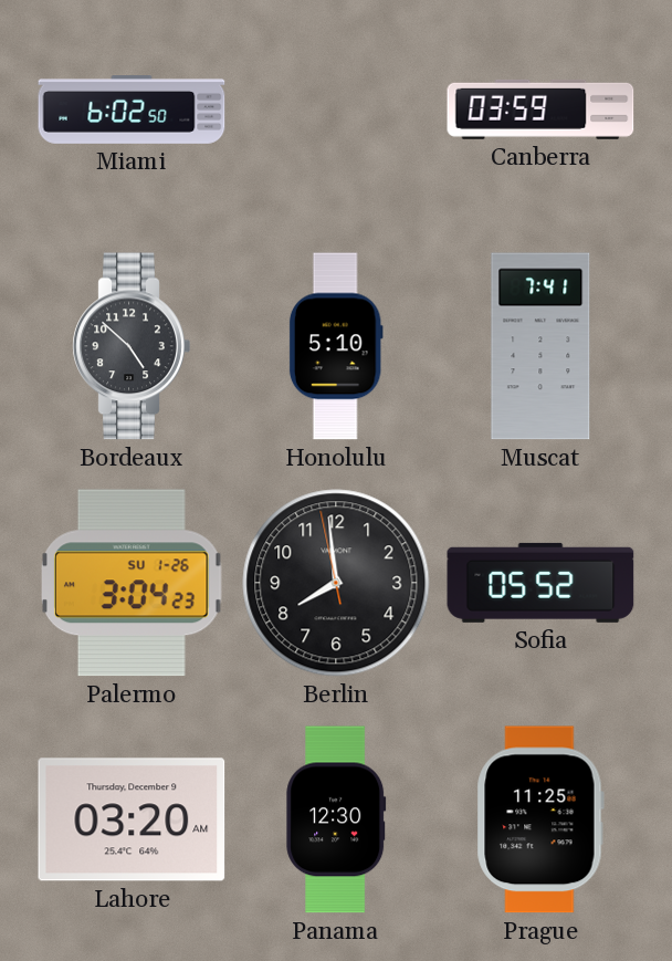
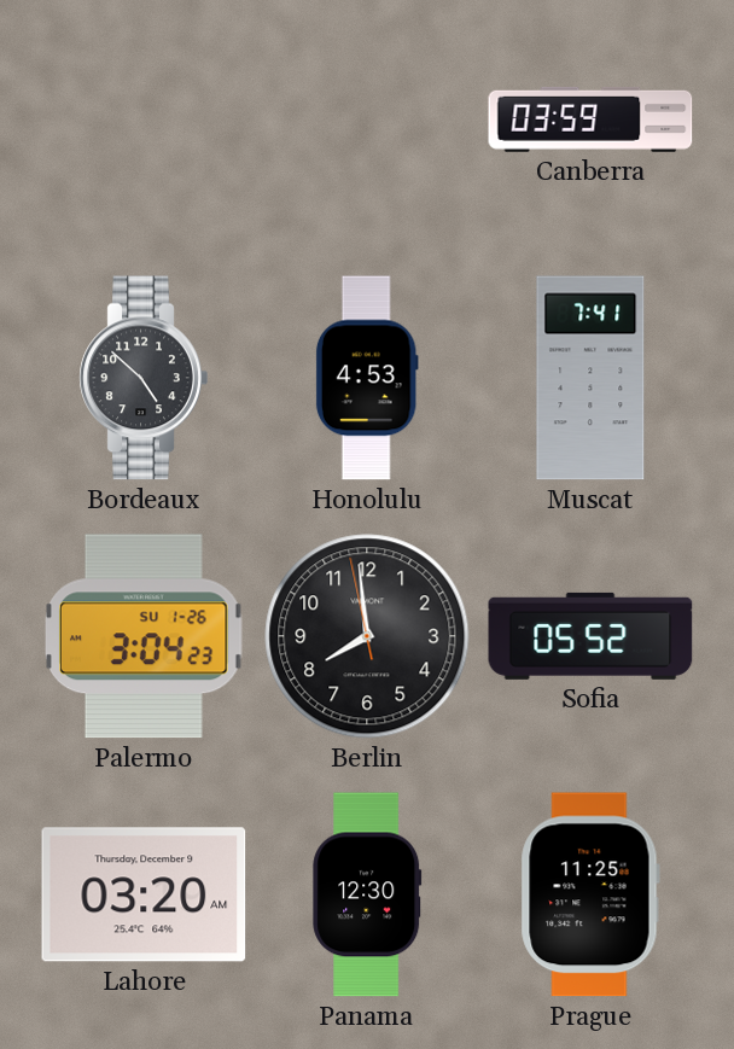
Miami: 6:02 -> none
Honolulu: 5:10 -> 4:53
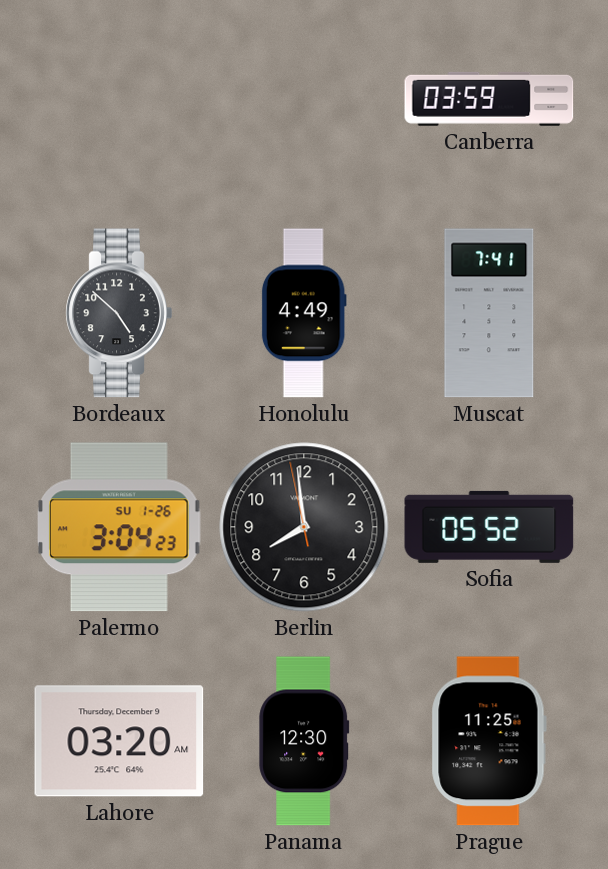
Honolulu: 4:53 -> 4:49
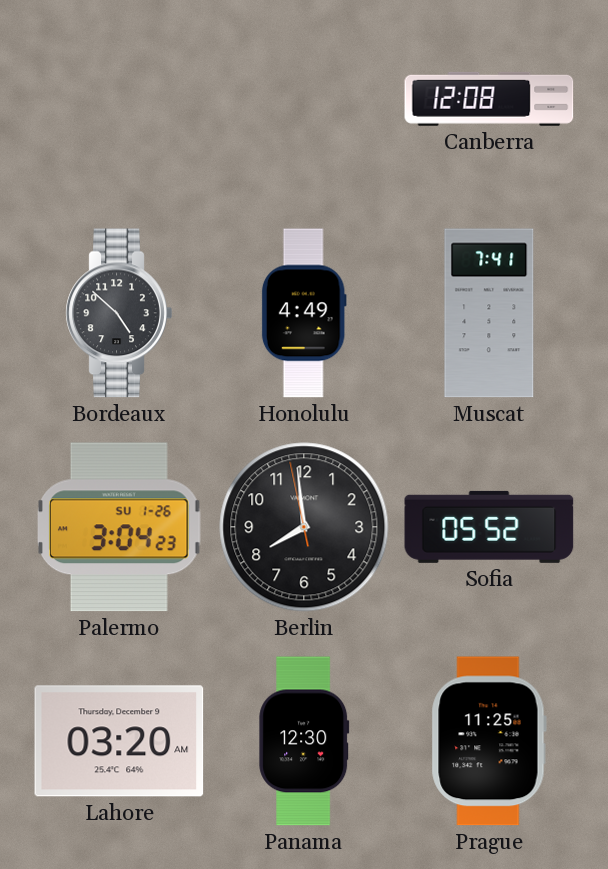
Canberra: 03:59 -> 12:08
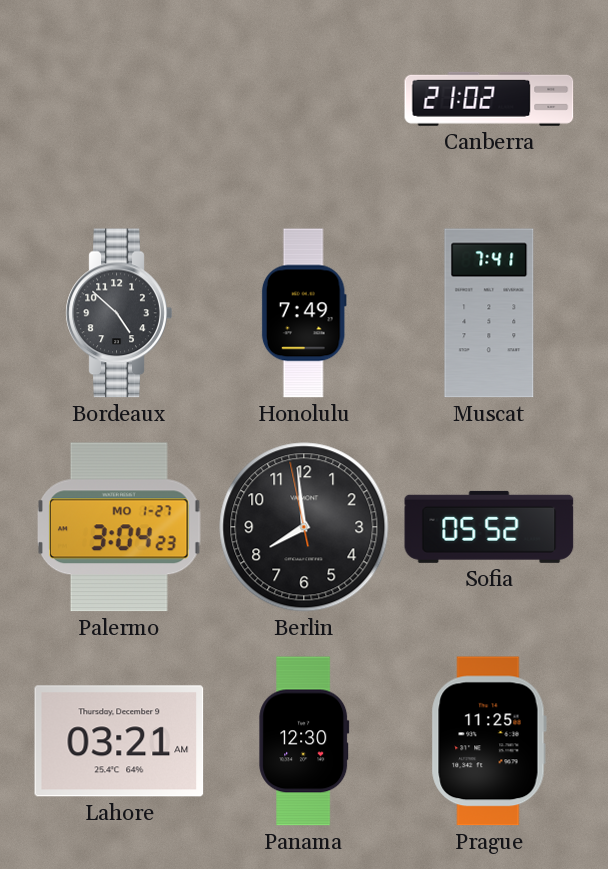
Canberra: 12:08 -> 21:02
Honolulu: 4:49 -> 7:49
Palermo date: SU 1-26 -> MO 1-27
Lahore: 03:20 -> 03:21
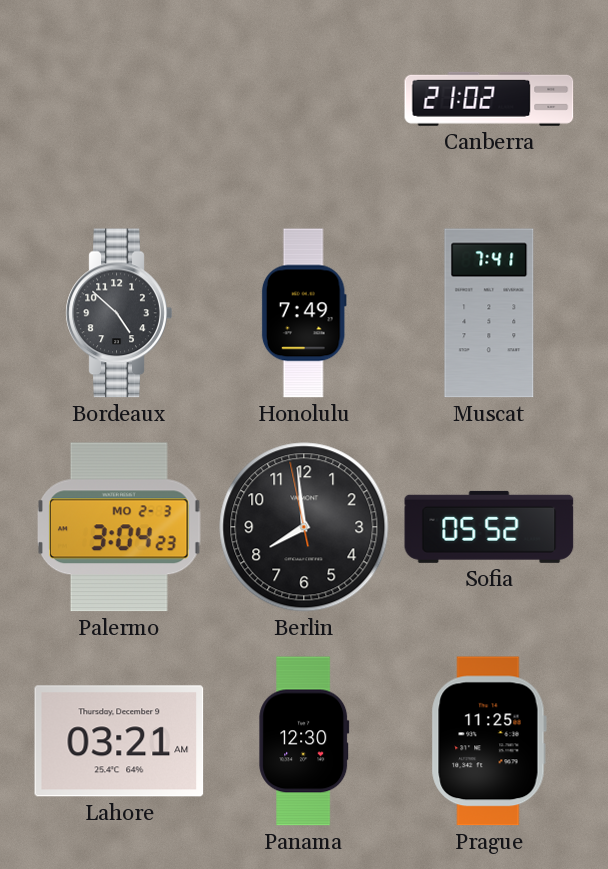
Palermo date: MO 1-27 -> MO 2-3
